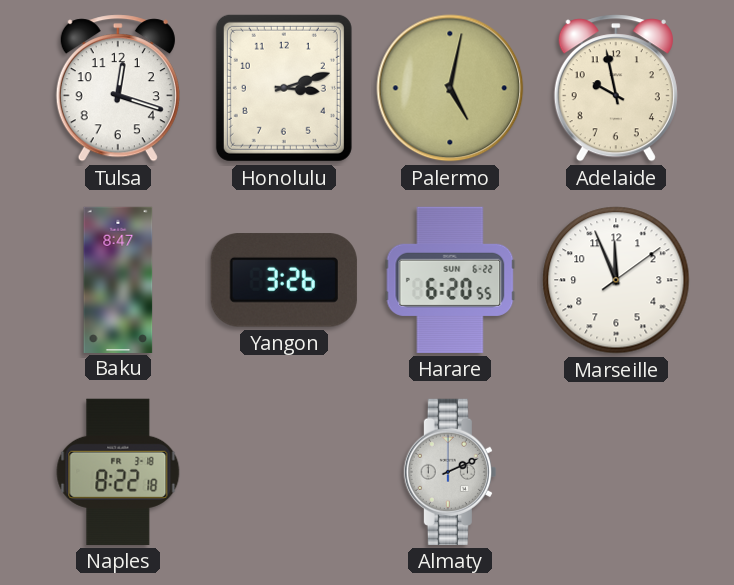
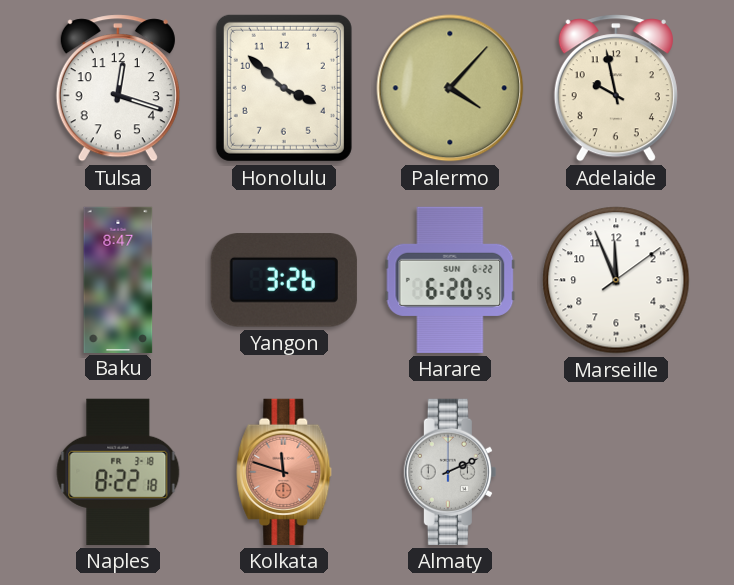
Honolulu: 3:12 -> 3:52
Palermo: 5:02 -> 4:07
Kolkata: none -> 11:48
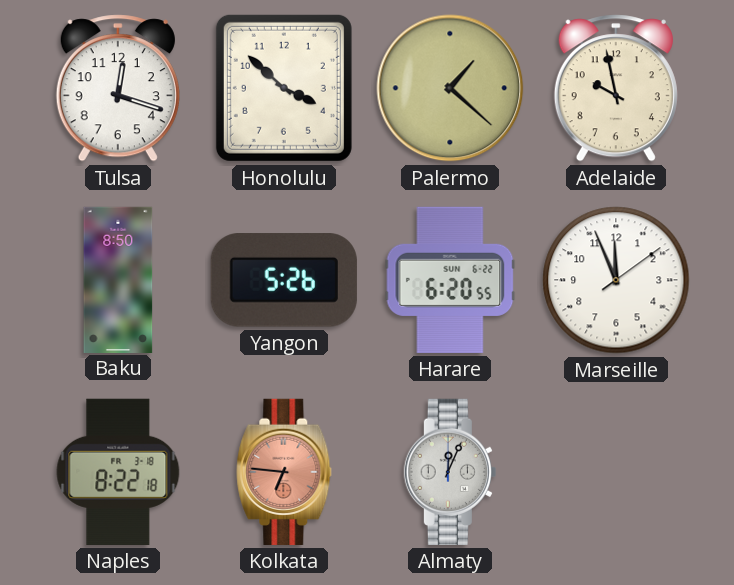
Palermo: 4:07 -> 1:22
Baku: 8:47 -> 8:50
Yangon: 3:26 -> 5:26
Kolkata: 11:48 -> 6:46
Almaty: 2:11 -> 12:04
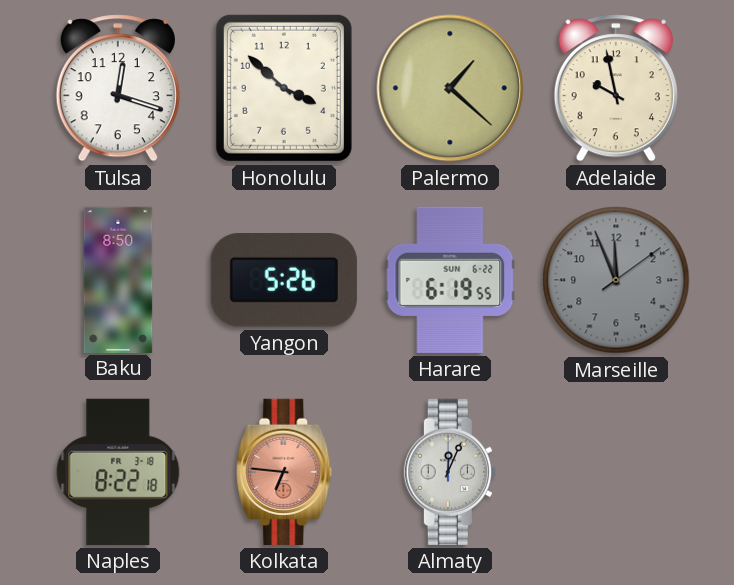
Harare: 6:20 -> 6:19
Marseille dial: white -> grey
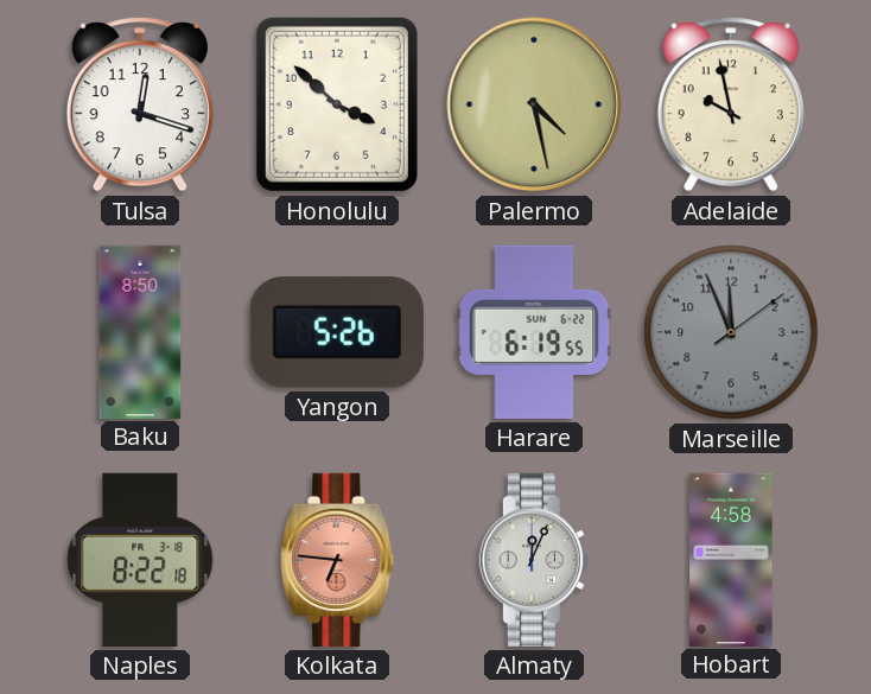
Palermo: 1:22 -> 4:28
Hobart: none -> 4:58
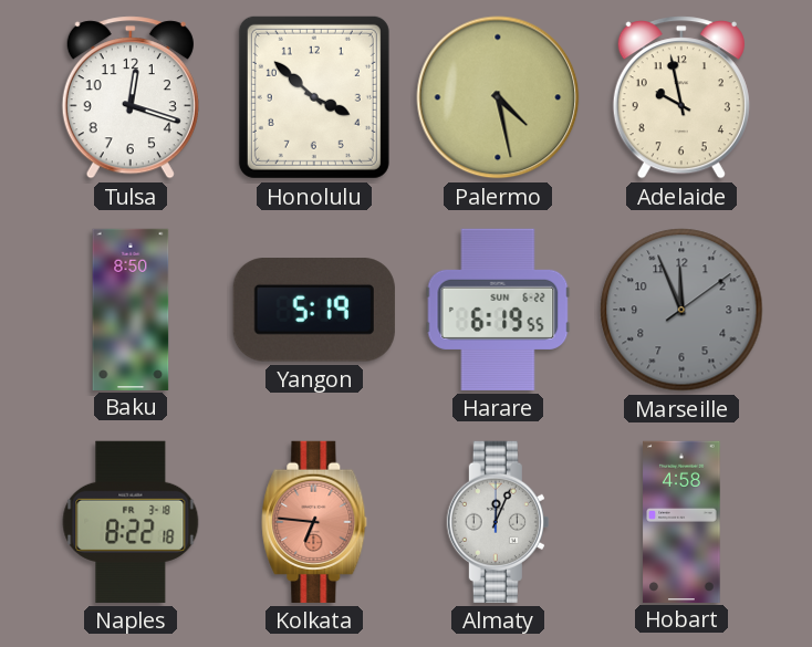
Yangon: 5:26 -> 5:19
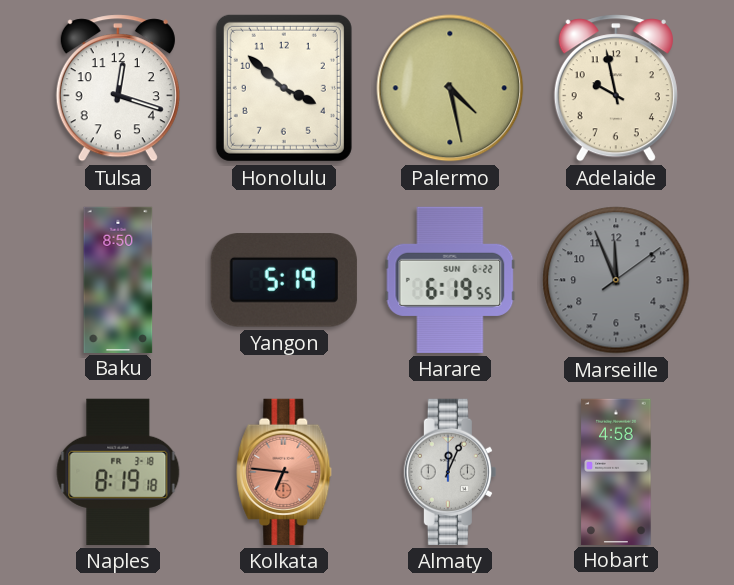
Naples: 8:22 -> 8:19
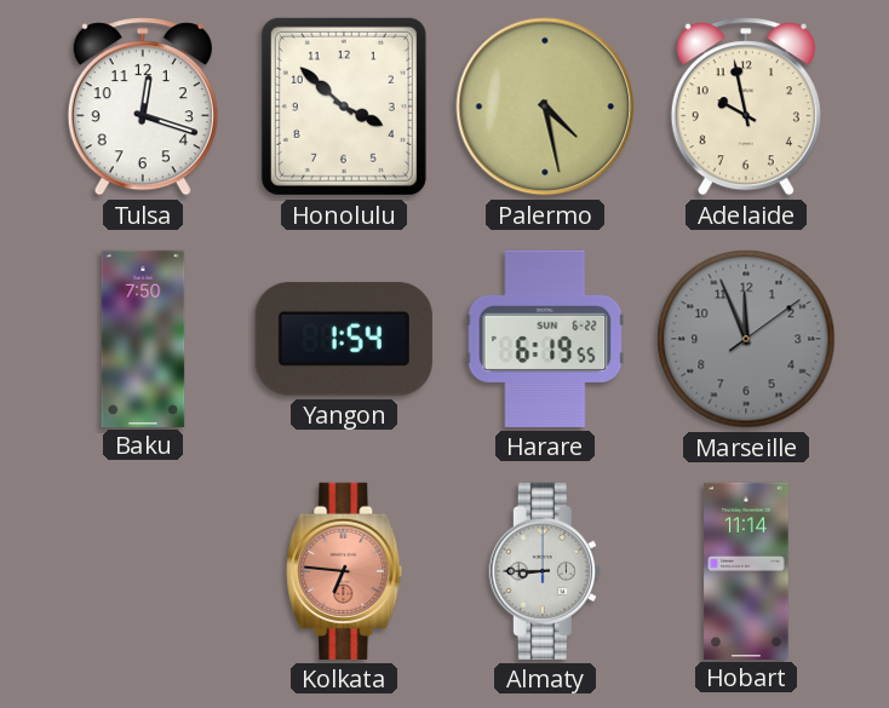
Baku: 8:50 -> 7:50
Yangon: 5:19 -> 1:54
Naples: 8:19 -> none
Almaty: 12:04 -> 8:45
Hobart: 4:58 -> 11:14
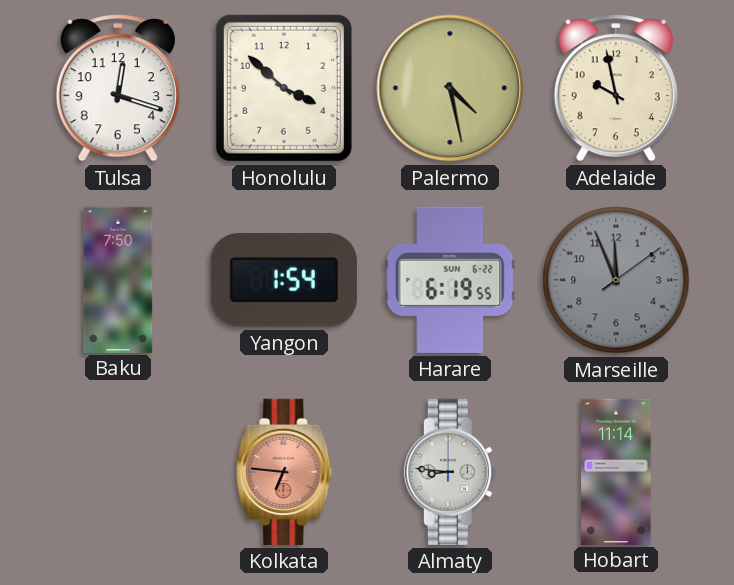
Almaty: 8:45 -> 8:46
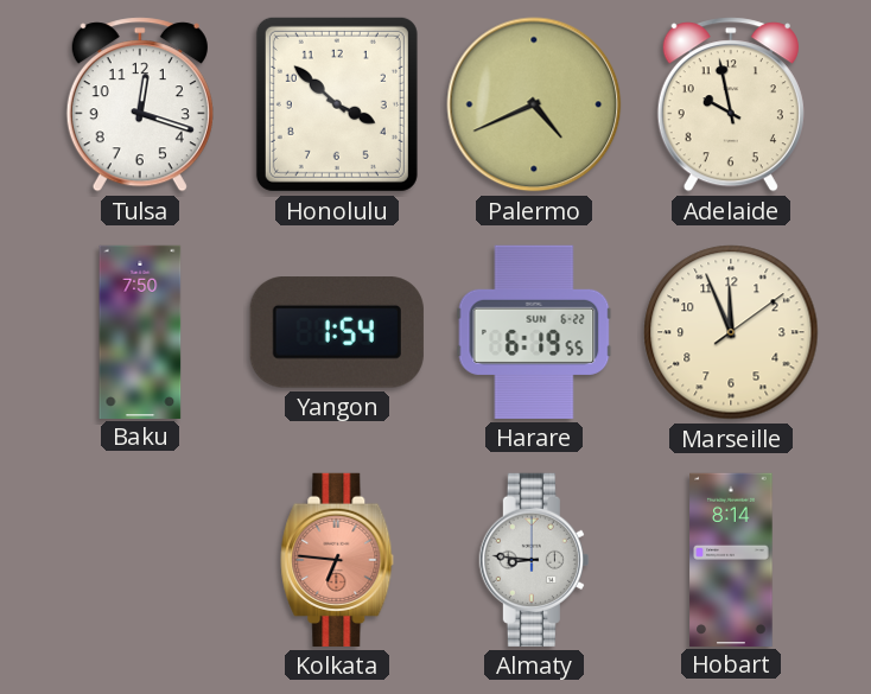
Palermo: 4:28 -> 4:41
Marseille dial: grey -> cream
Hobart: 11:14 -> 8:14
